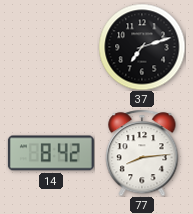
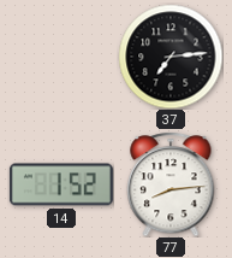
37: 7:12 -> 7:14
14: 8:42 -> 1:52
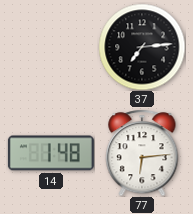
14: 1:52 -> 1:48
77: 8:14 -> 6:14
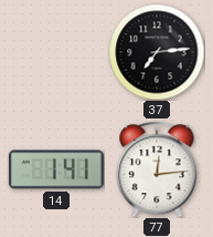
14: 1:48 -> 1:41
77: 6:14 -> 12:14
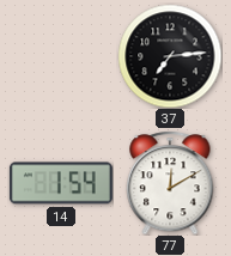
14: 1:41 -> 1:54
77: 12:14 -> 12:10
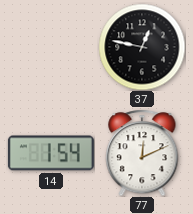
37: 7:14 -> 12:47
77: 12:10 -> 12:11
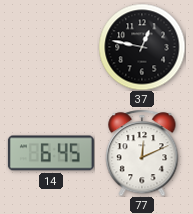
14: 1:54 -> 6:45
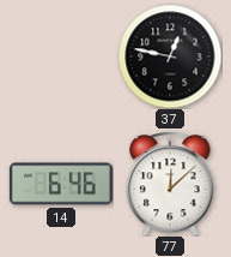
14: 6:45 -> 6:46
77: 12:11 -> 12:08
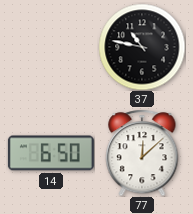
37: 12:47 -> 10:47
14: 6:46 -> 6:50
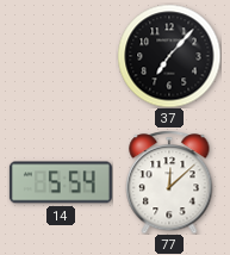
37: 10:47 -> 7:07
14: 6:50 -> 5:54
